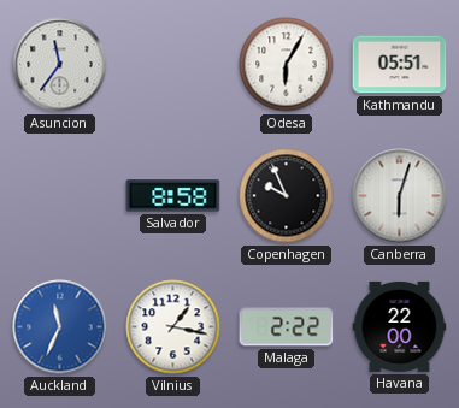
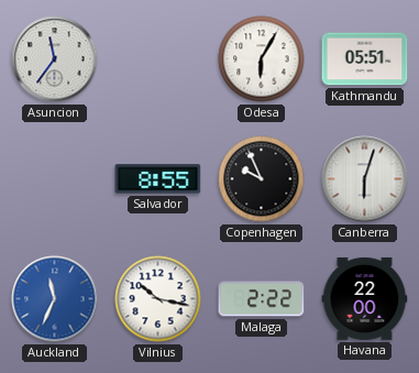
Salvador: 8:58 -> 8:55
Vilnius: 1:17 -> 10:17
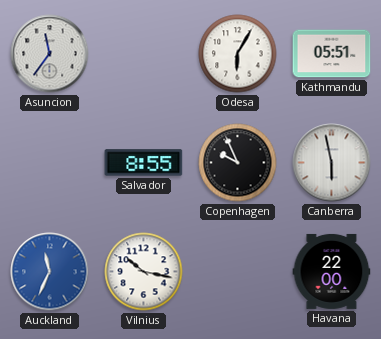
Canberra: 6:03 -> 5:58
Malaga: 2:22 -> none
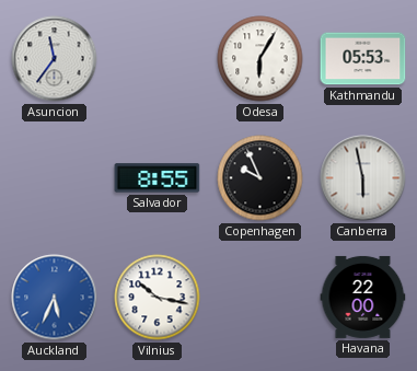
Kathmandu: 05:51 -> 05:53
Auckland: 11:34 -> 5:34
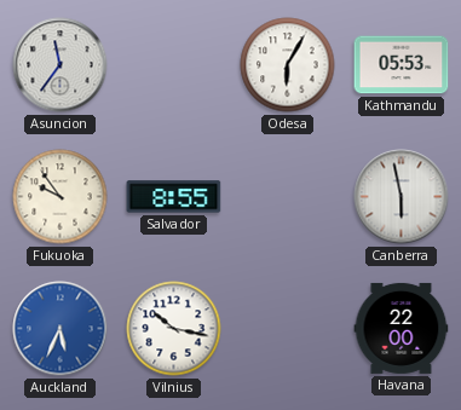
Fukuoka: none -> 9:54
Copenhagen: 9:56 -> none
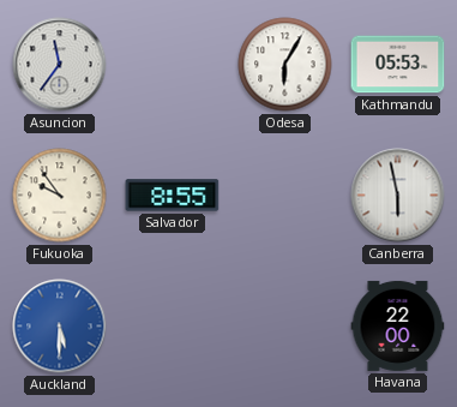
Auckland: 5:34 -> 5:30
Vilnius: 10:17 -> none
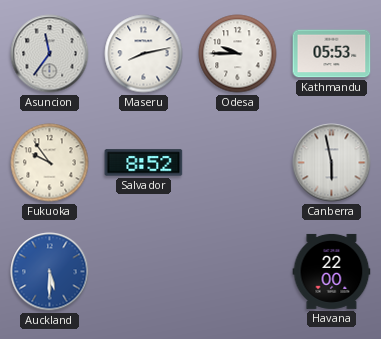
Maseru: none -> 8:13
Odesa: 6:05 -> 9:45
Salvador: 8:55 -> 8:52
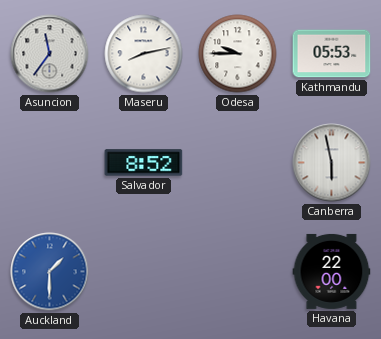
Fukuoka: 9:54 -> none
Auckland: 5:30 -> 1:30
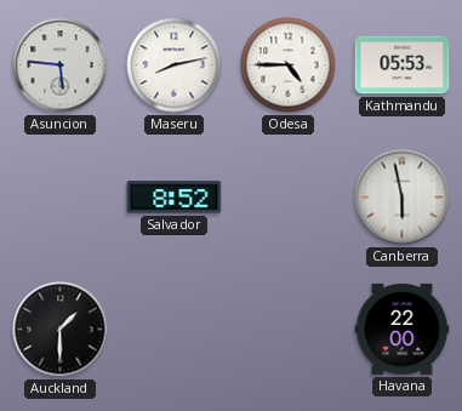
Asuncion: 11:36 -> 5:46
Odesa: 9:45 -> 4:45
Auckland dial: blue -> black
